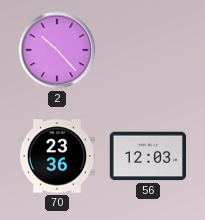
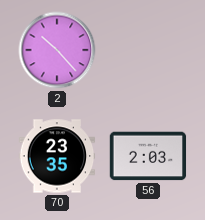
70: 23:36 -> 23:35
56: 12:03 -> 2:03
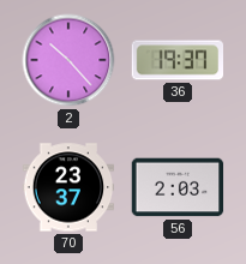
36: none -> 19:37
70: 23:35 -> 23:37
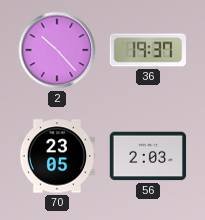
70: 23:37 -> 23:05
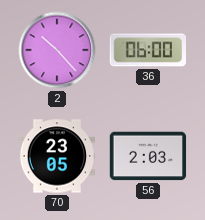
36: 19:37 -> 06:00
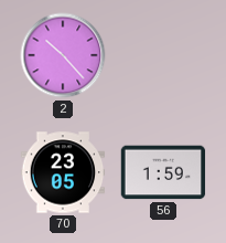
36: 06:00 -> none
56: 2:03 -> 1:59
